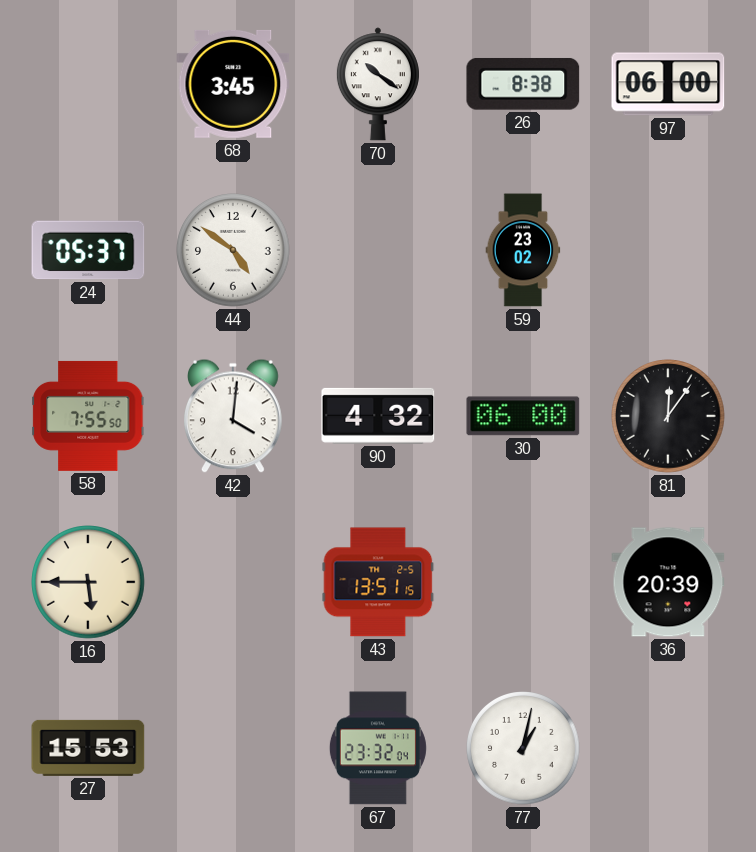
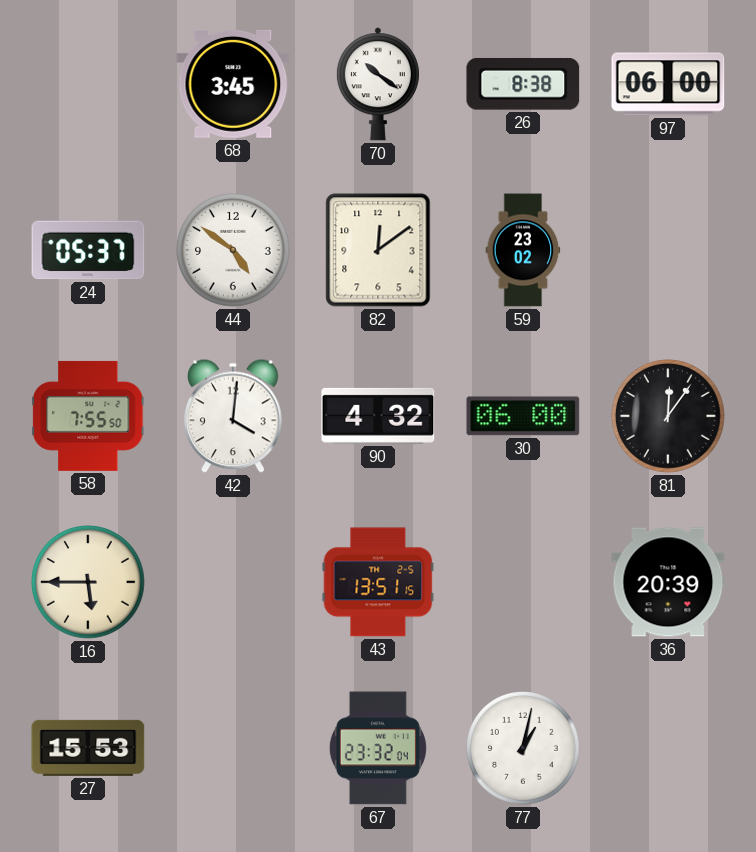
82: none -> 12:09
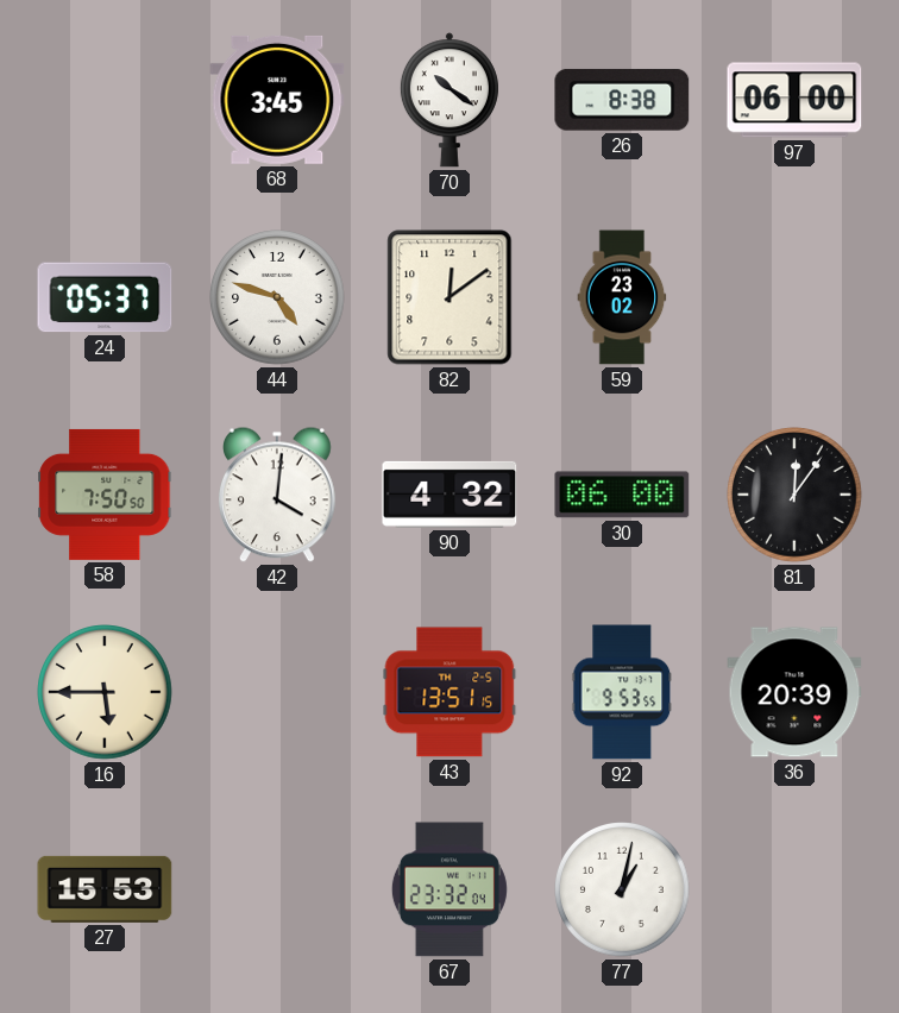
44: 4:51 -> 4:48
58: 7:55 -> 7:50
92: none -> 9:53
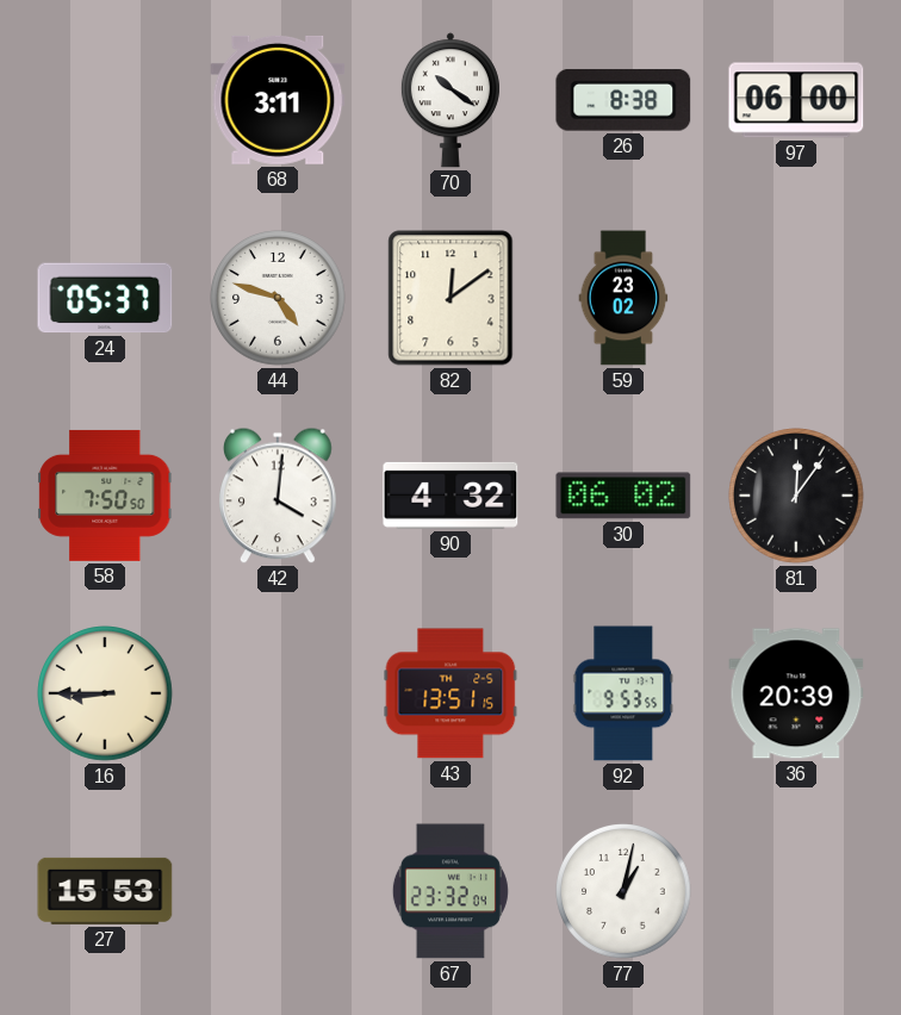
68: 3:45 -> 3:11
30: 06:00 -> 06:02
16: 5:45 -> 8:45
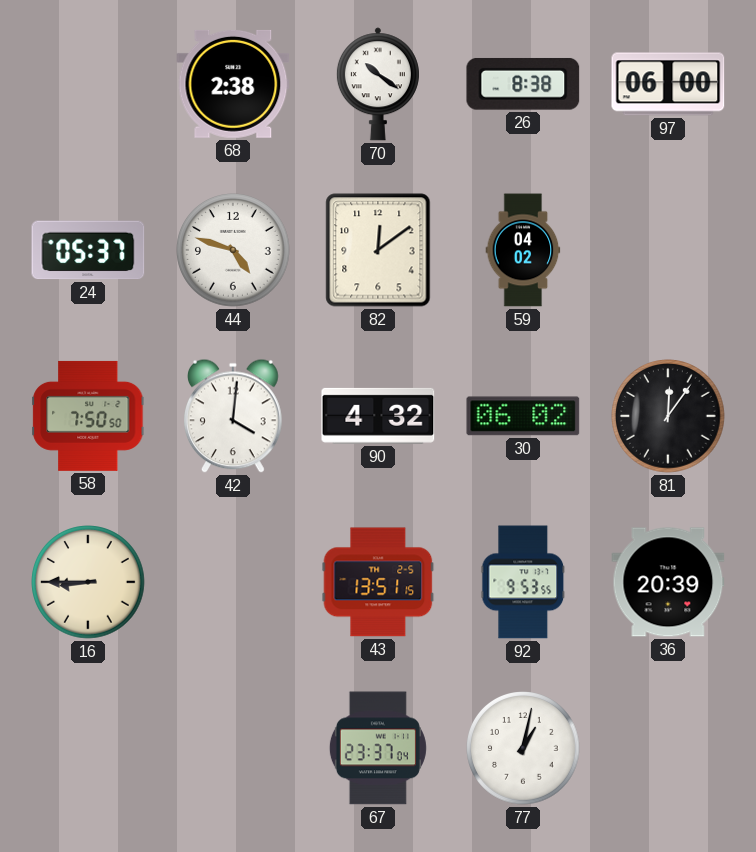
68: 3:11 -> 2:38
59: 23:02 -> 04:02
27: 15:53 -> none
67: 23:32 -> 23:37
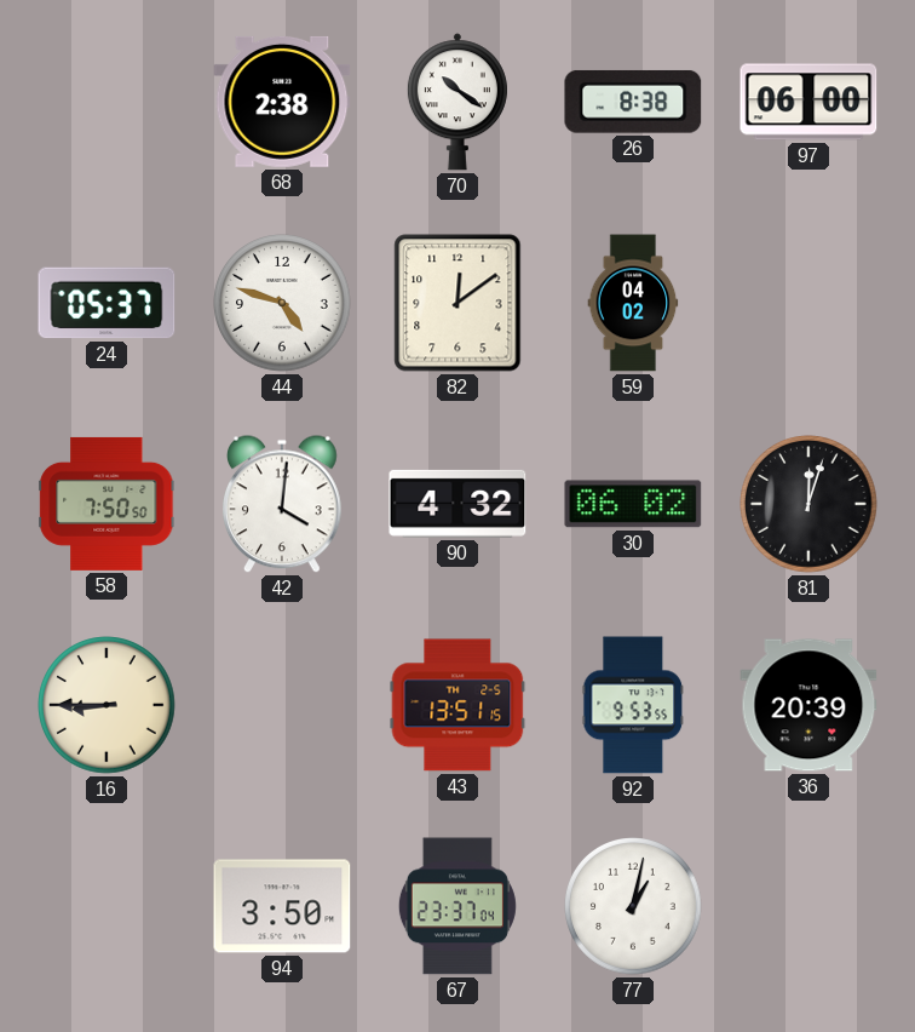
81: 12:06 -> 12:03
94: none -> 3:50
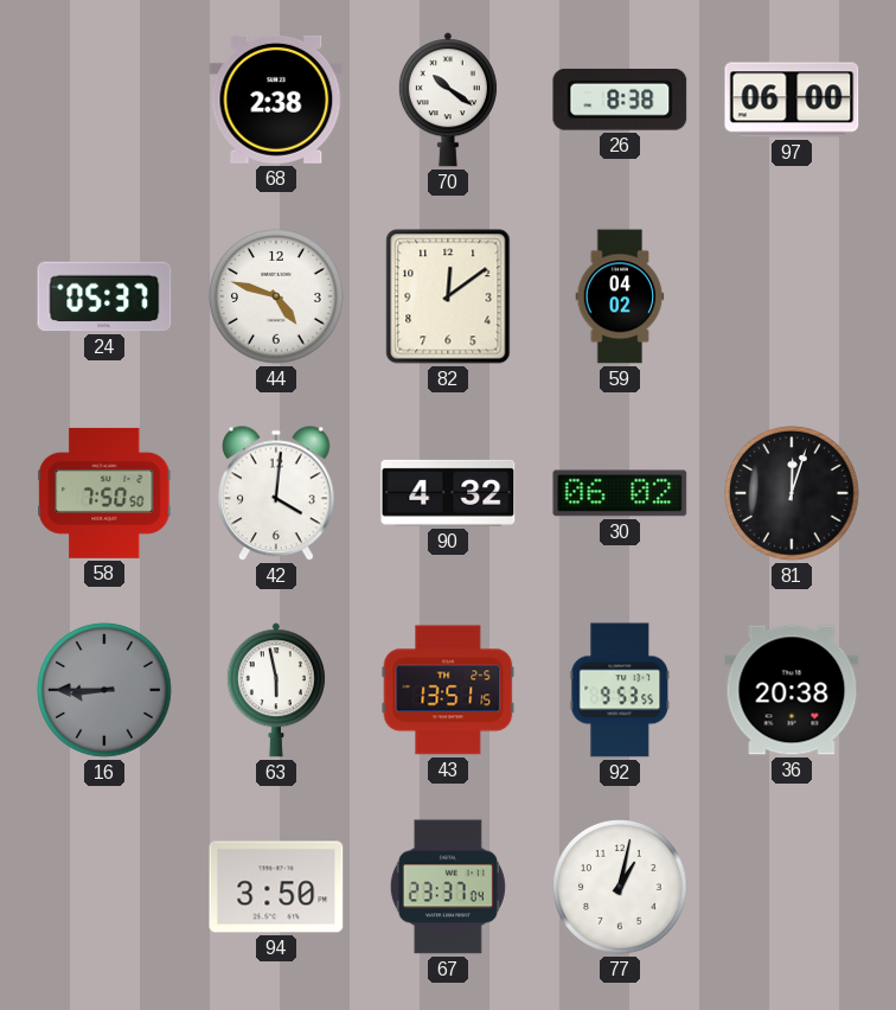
16 dial: cream -> grey
63: none -> 5:58
36: 20:39 -> 20:38
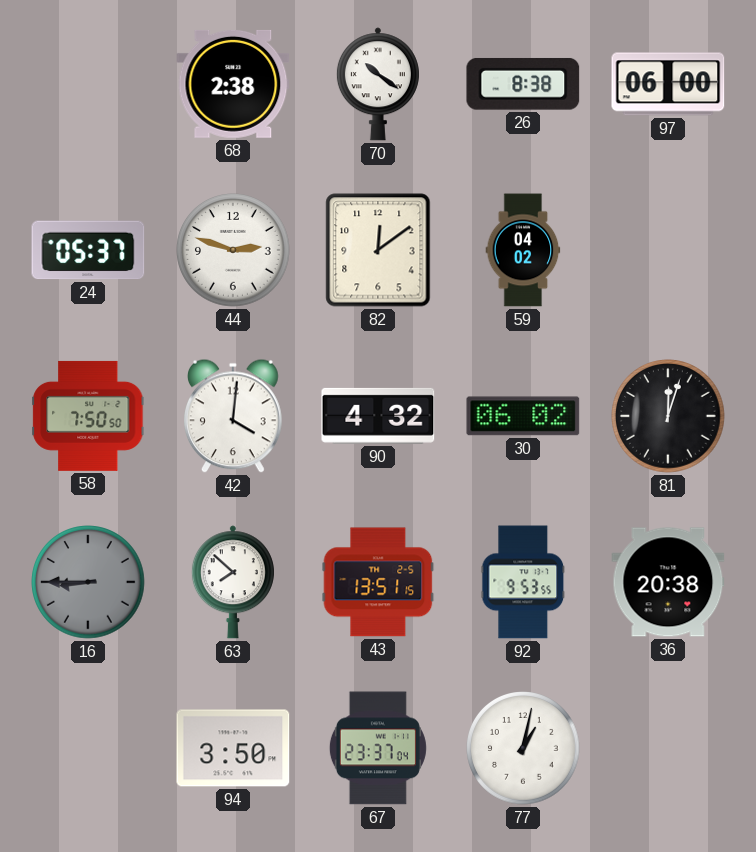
44: 4:48 -> 2:48
63: 5:58 -> 7:52
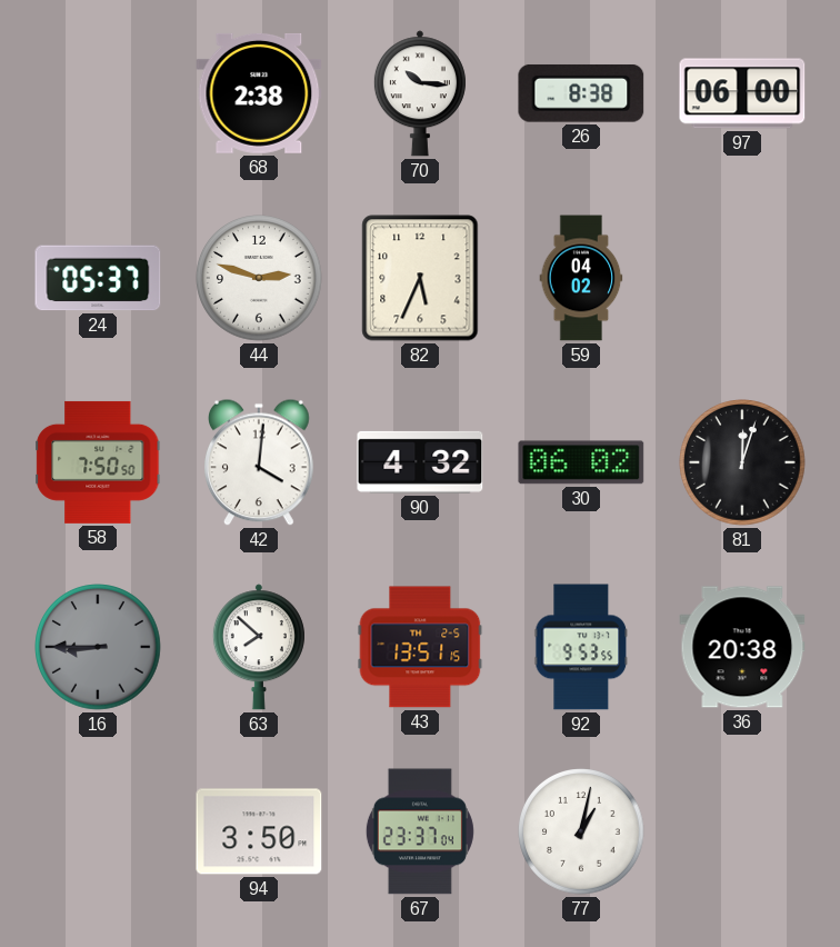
70: 10:21 -> 10:16
82: 12:09 -> 5:34
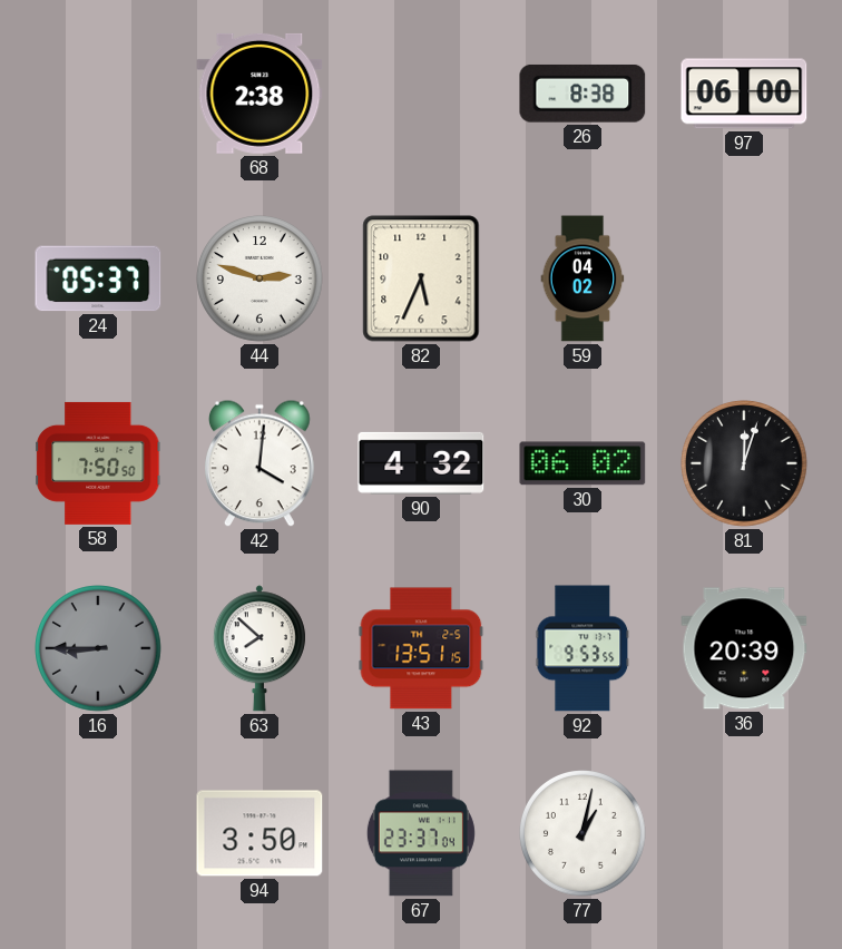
70: 10:16 -> none
36: 20:38 -> 20:39
